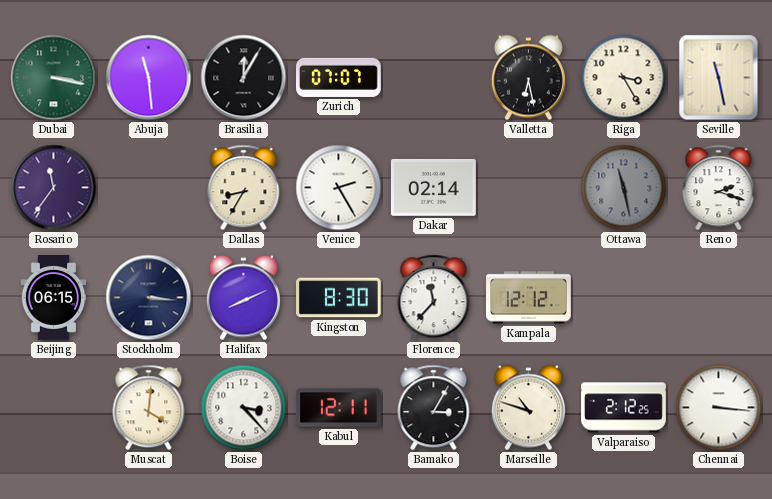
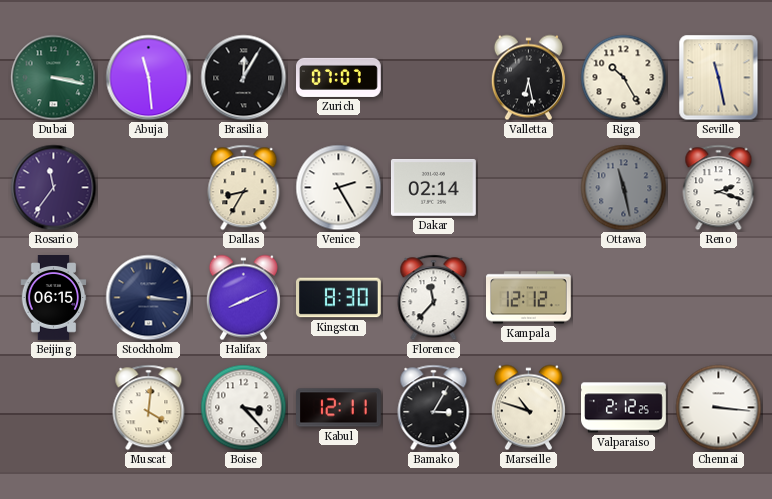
Riga: 3:25 -> 10:25
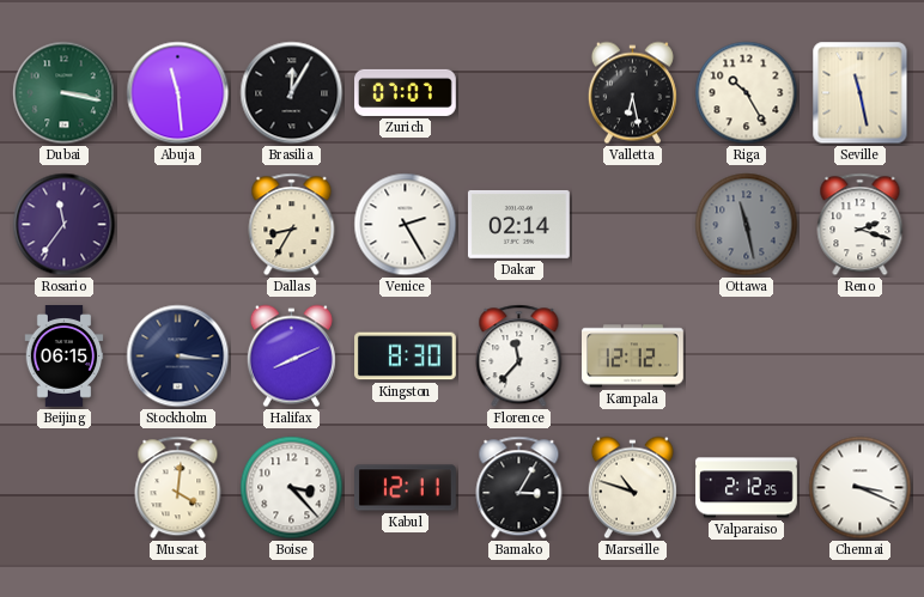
Chennai: 3:16 -> 3:19
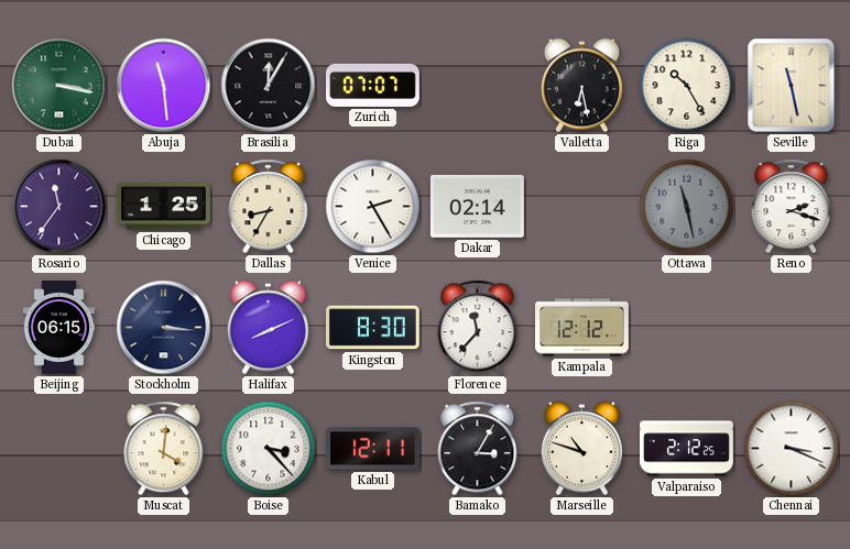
Chicago: none -> 1:25
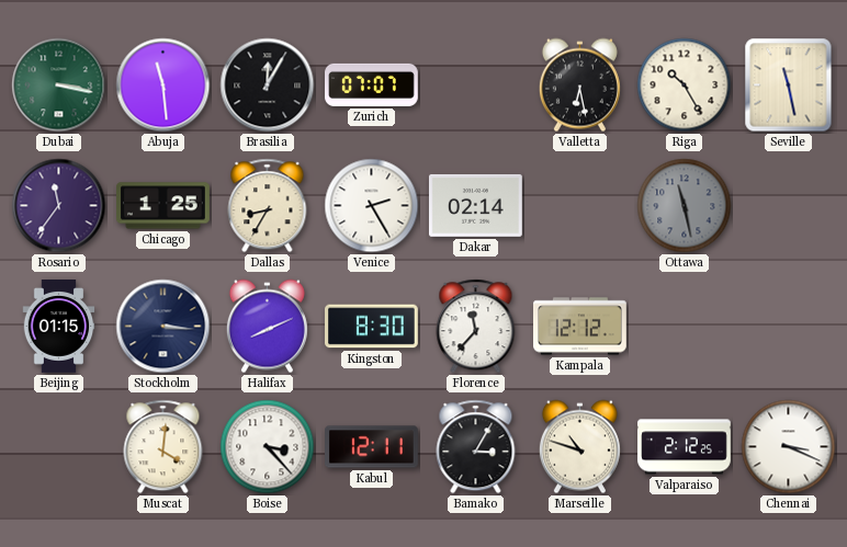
Reno: 2:18 -> none
Beijing: 06:15 -> 01:15
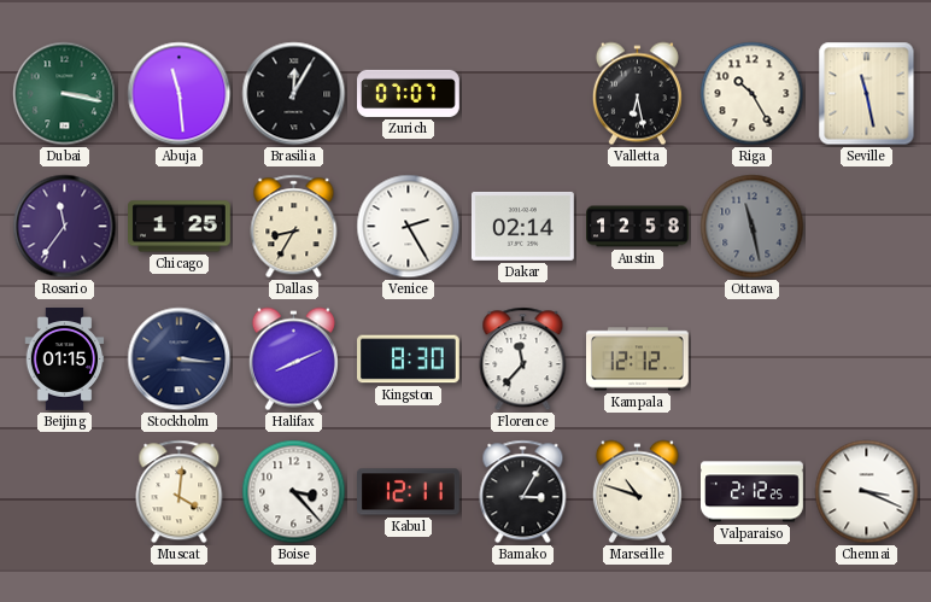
Austin: none -> 12:58
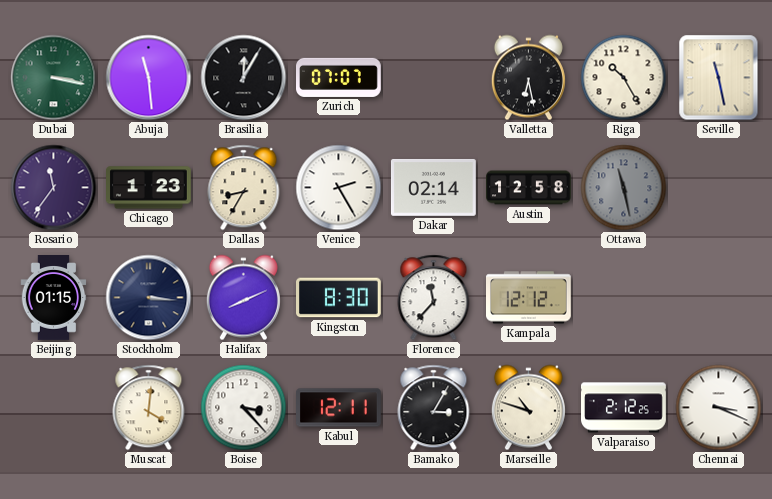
Chicago: 1:25 -> 1:23
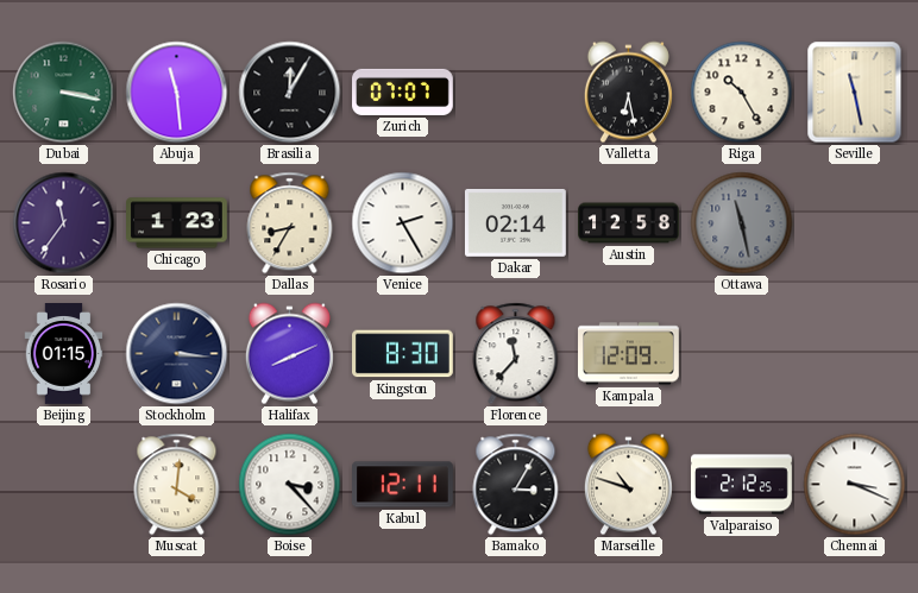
Kampala: 12:12 -> 12:09
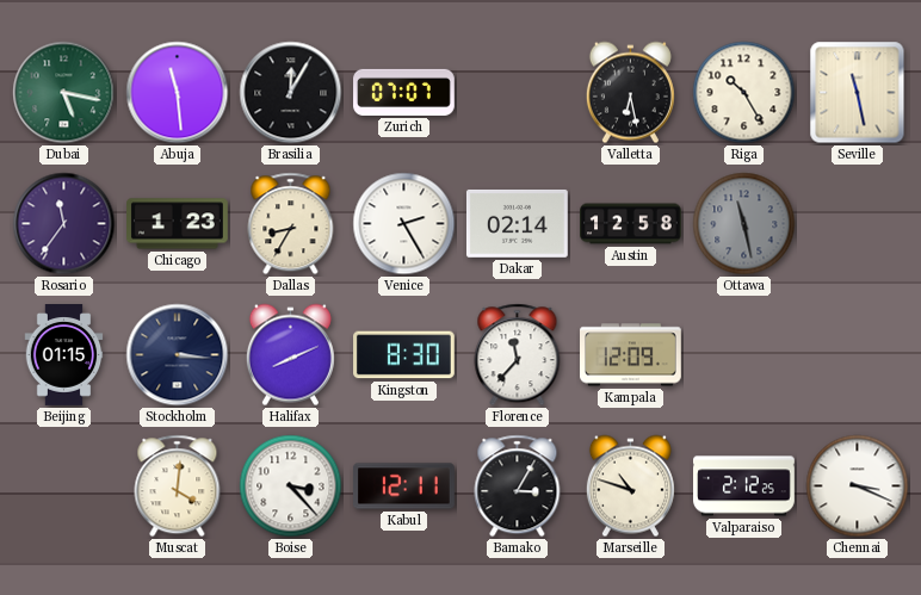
Dubai: 3:17 -> 5:17
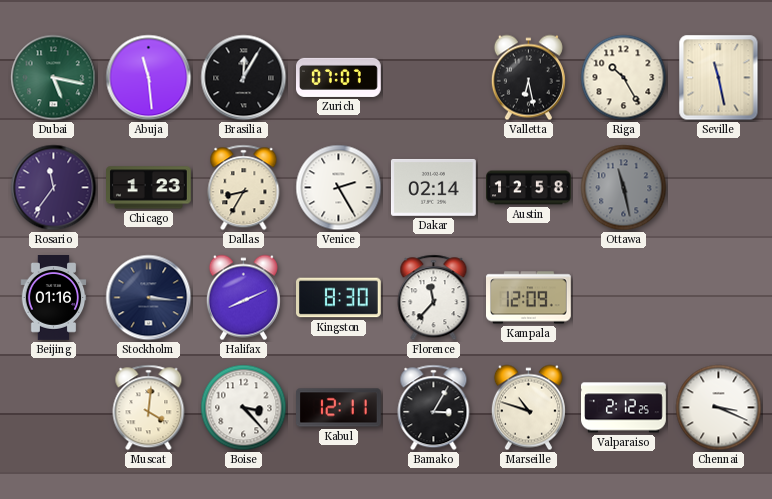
Beijing: 01:15 -> 01:16
